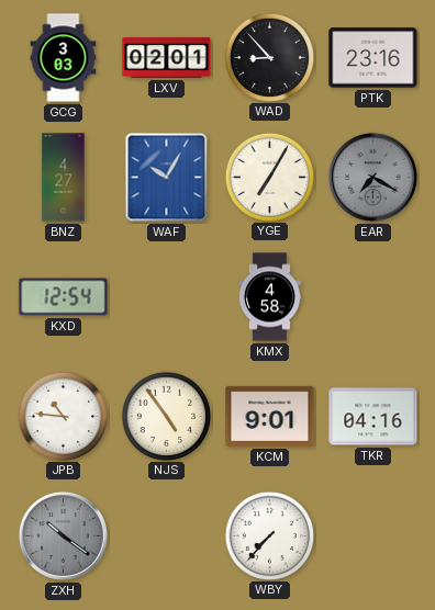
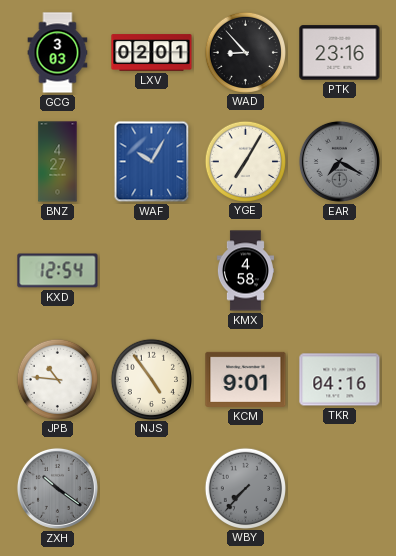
WBY dial: white -> grey
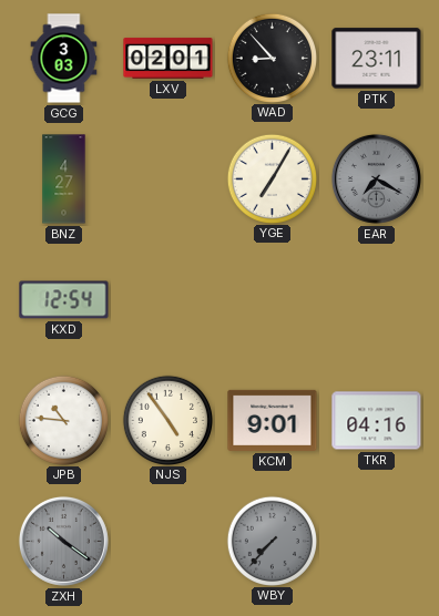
PTK: 23:16 -> 23:11
WAF: 10:05 -> none
KMX: 4:58 -> none
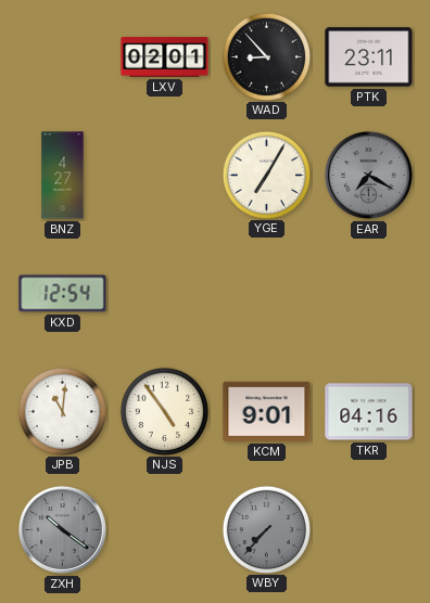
GCG: 3:03 -> none
JPB: 10:46 -> 11:01
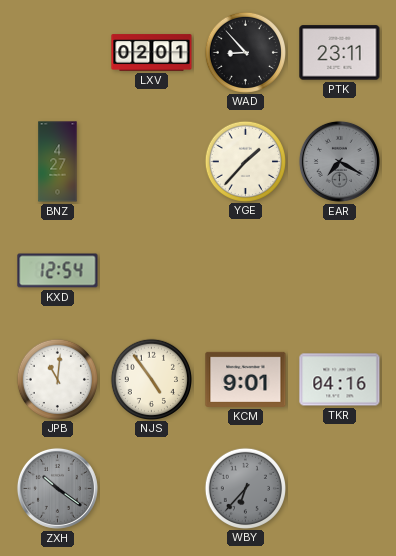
YGE: 7:05 -> 1:37
WBY: 7:37 -> 6:37
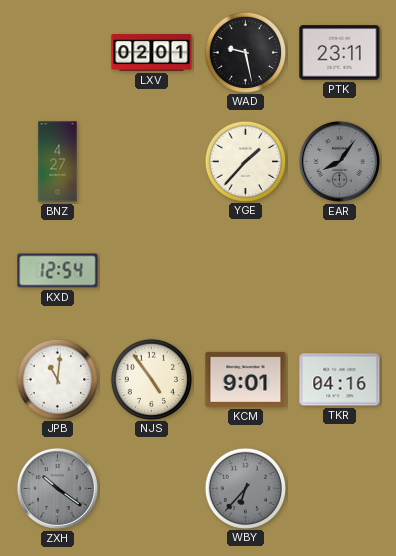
WAD: 8:53 -> 9:28
EAR: 7:20 -> 8:06
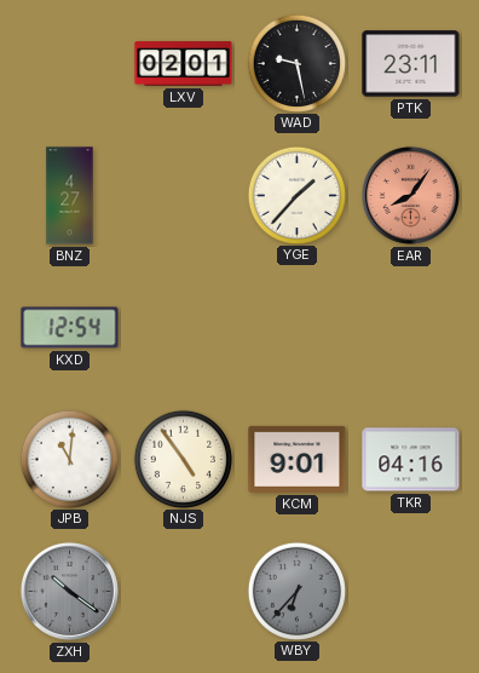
EAR dial: grey -> salmon
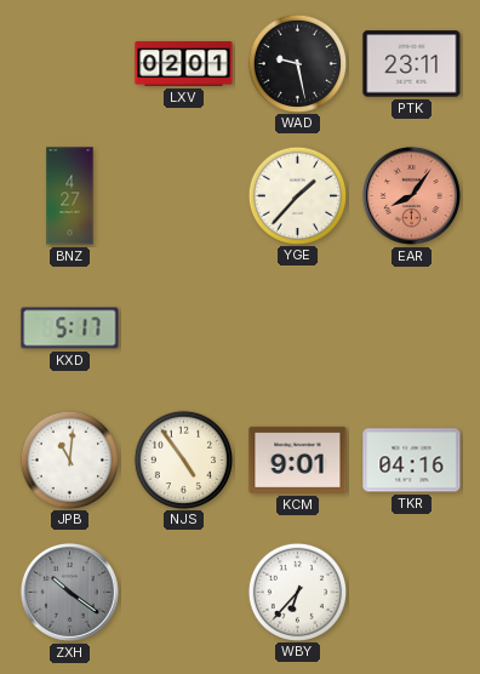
KXD: 12:54 -> 5:17
WBY dial: grey -> white
